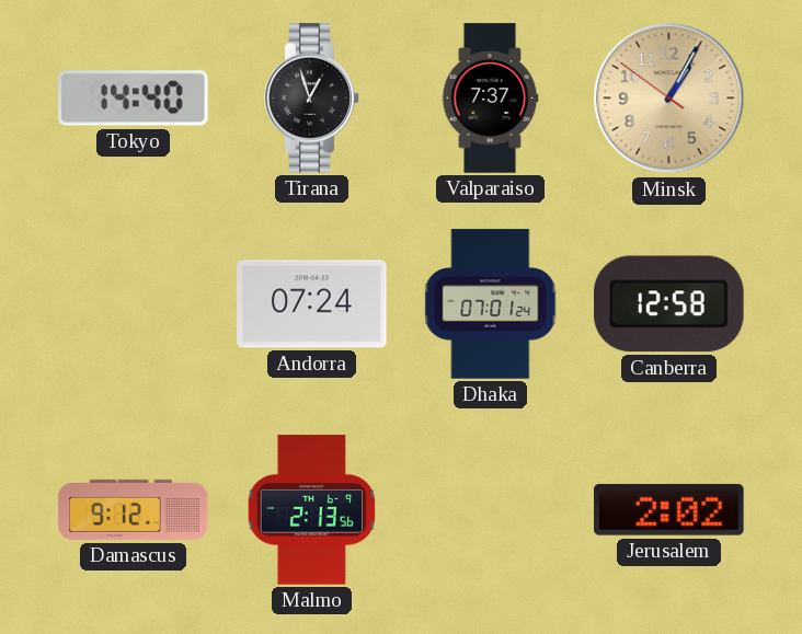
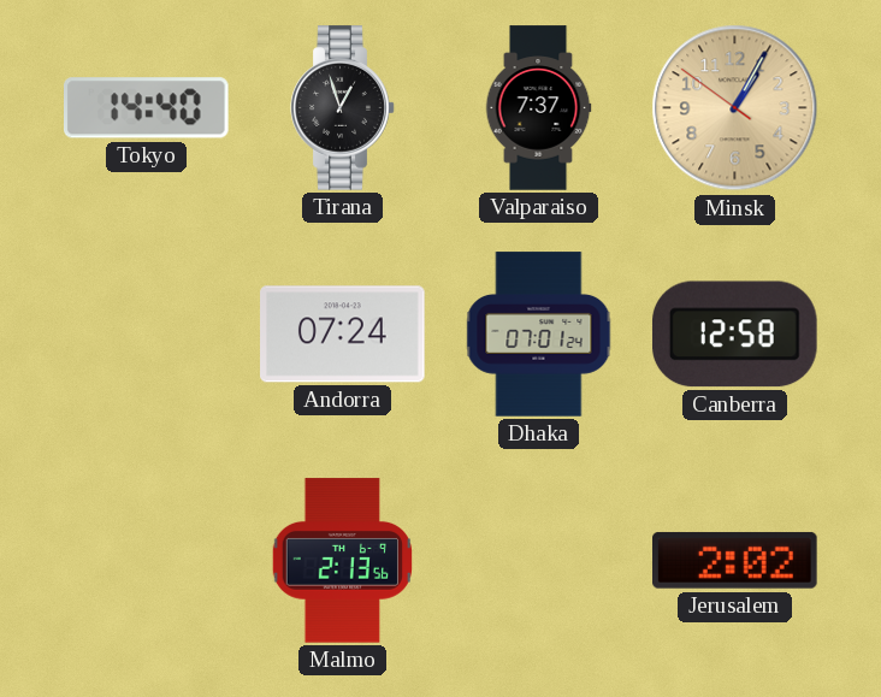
Damascus: 9:12 -> none
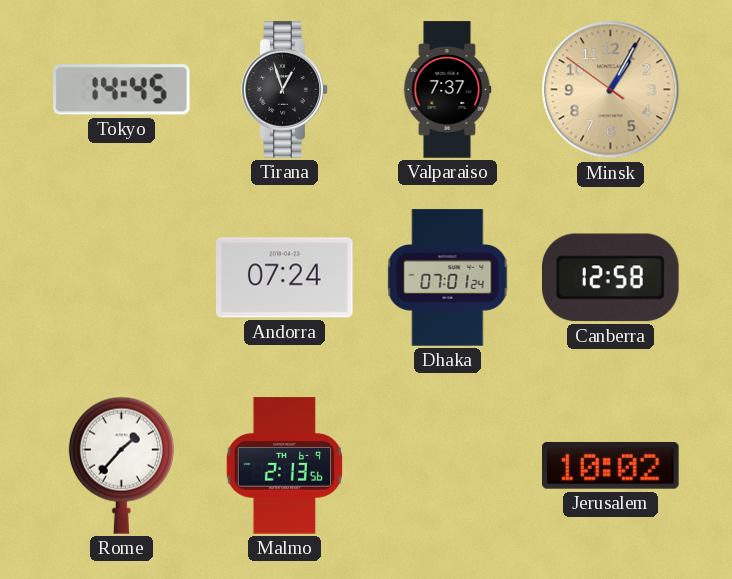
Tokyo: 14:40 -> 14:45
Rome: none -> 1:37
Jerusalem: 2:02 -> 10:02
